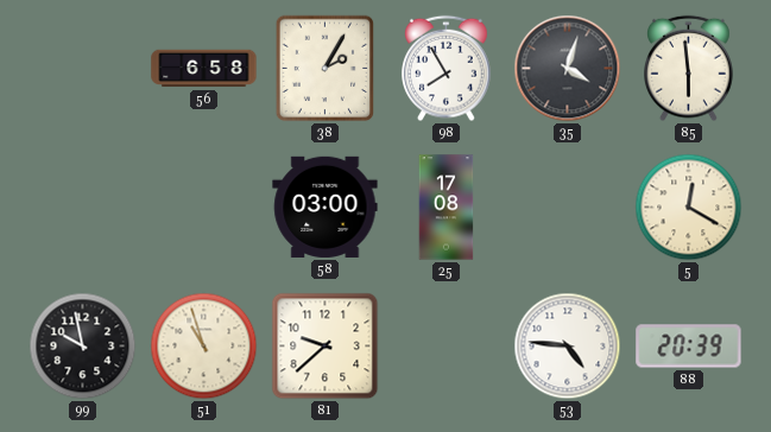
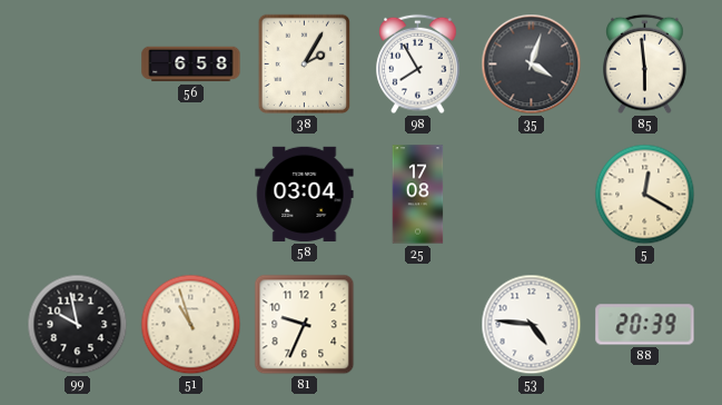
58: 03:00 -> 03:04
81: 9:38 -> 9:34
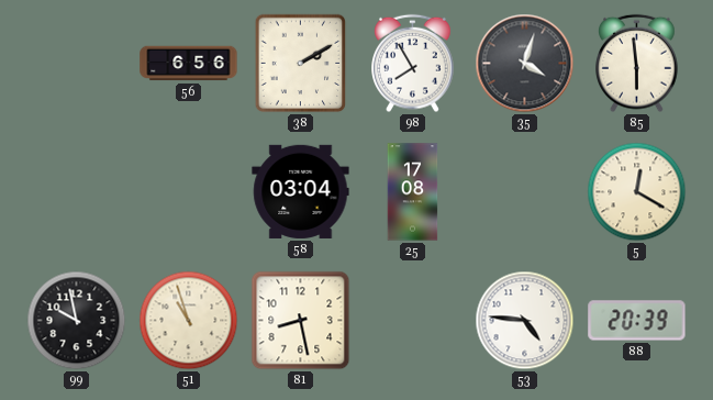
56: 6:58 -> 6:56
38: 2:05 -> 2:10
81: 9:34 -> 8:28
